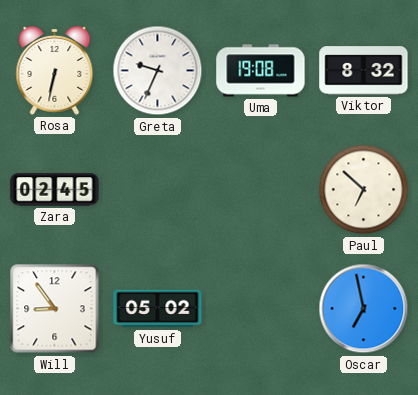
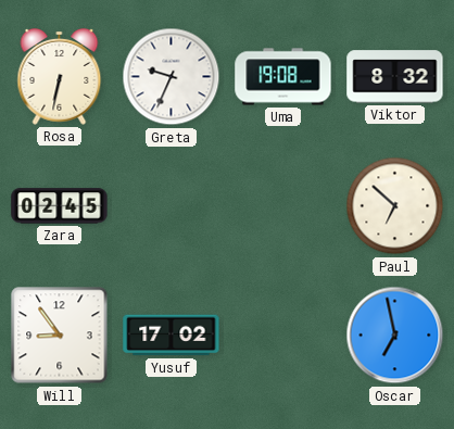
Yusuf: 05:02 -> 17:02
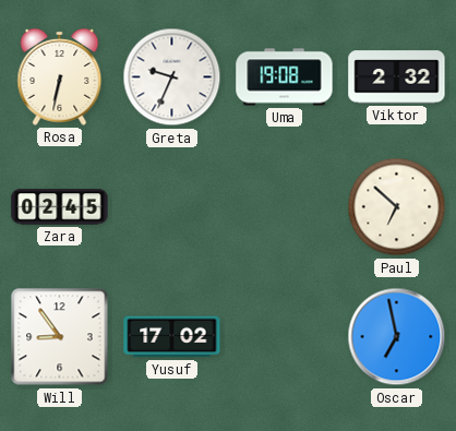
Viktor: 8:32 -> 2:32
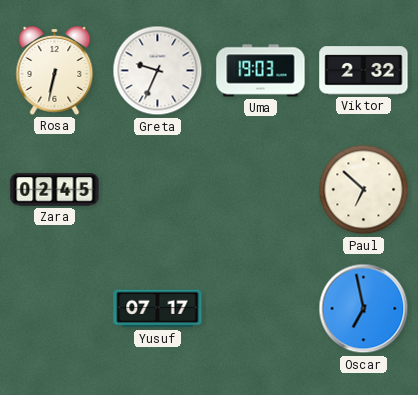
Uma: 19:08 -> 19:03
Will: 8:54 -> none
Yusuf: 17:02 -> 07:17
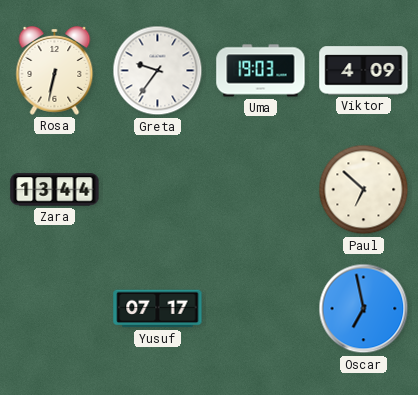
Greta: 9:34 -> 9:36
Viktor: 2:32 -> 4:09
Zara: 02:45 -> 13:44
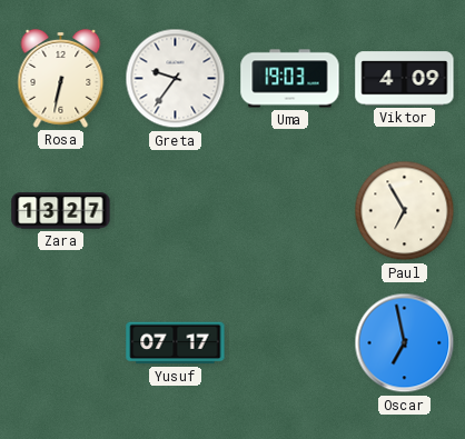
Zara: 13:44 -> 13:27
Paul: 6:52 -> 6:55
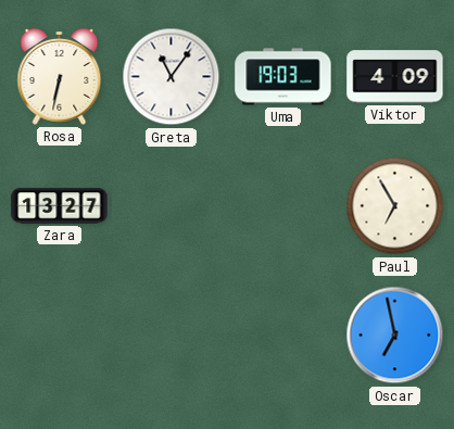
Greta: 9:36 -> 11:06
Yusuf: 07:17 -> none
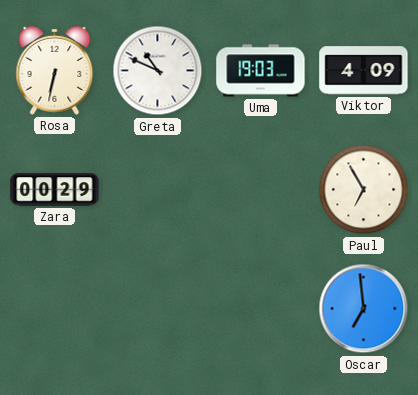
Greta: 11:06 -> 10:49
Zara: 13:27 -> 00:29
Oscar: 6:58 -> 6:59
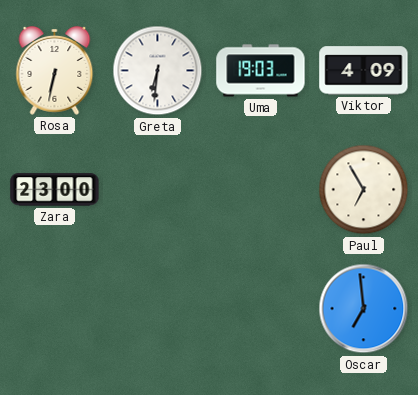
Greta: 10:49 -> 6:31
Zara: 00:29 -> 23:00
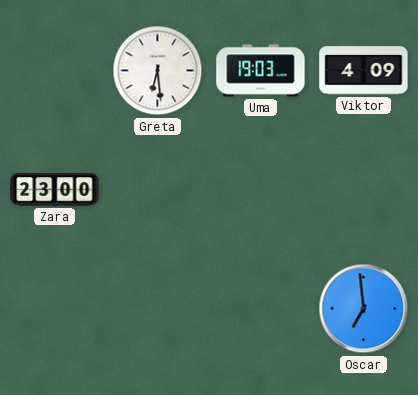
Rosa: 6:32 -> none
Greta: 6:31 -> 6:29
Paul: 6:55 -> none
